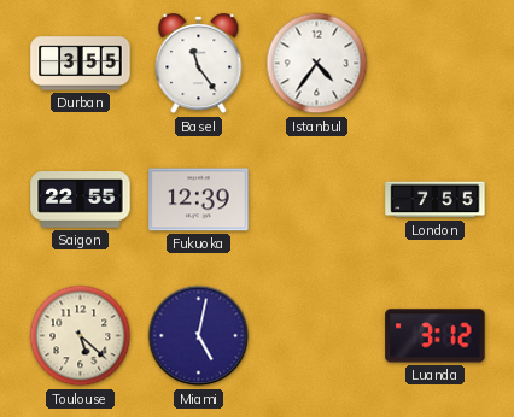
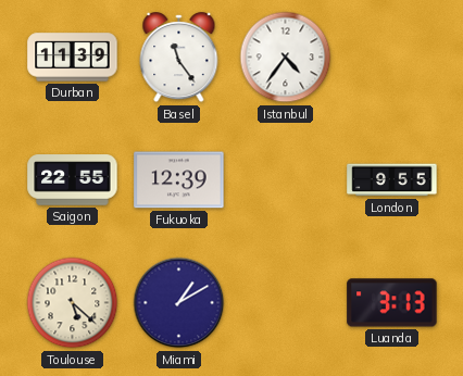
Durban: 3:55 -> 11:39
London: 7:55 -> 9:55
Miami: 5:02 -> 1:10
Luanda: 3:12 -> 3:13
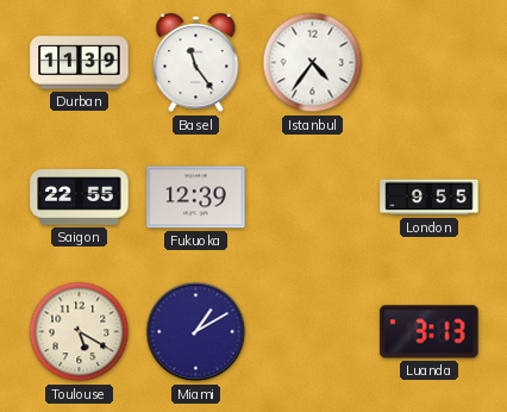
Toulouse: 5:22 -> 5:20
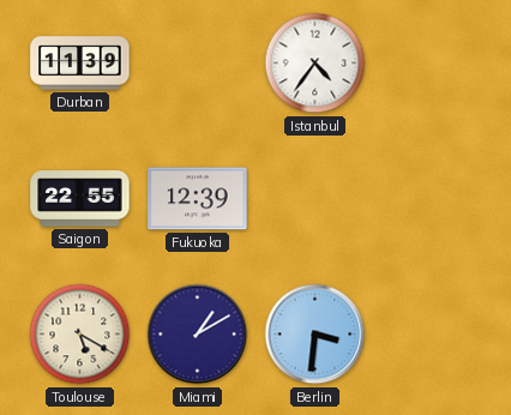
Basel: 11:24 -> none
London: 9:55 -> none
Berlin: none -> 3:31
Luanda: 3:13 -> none
